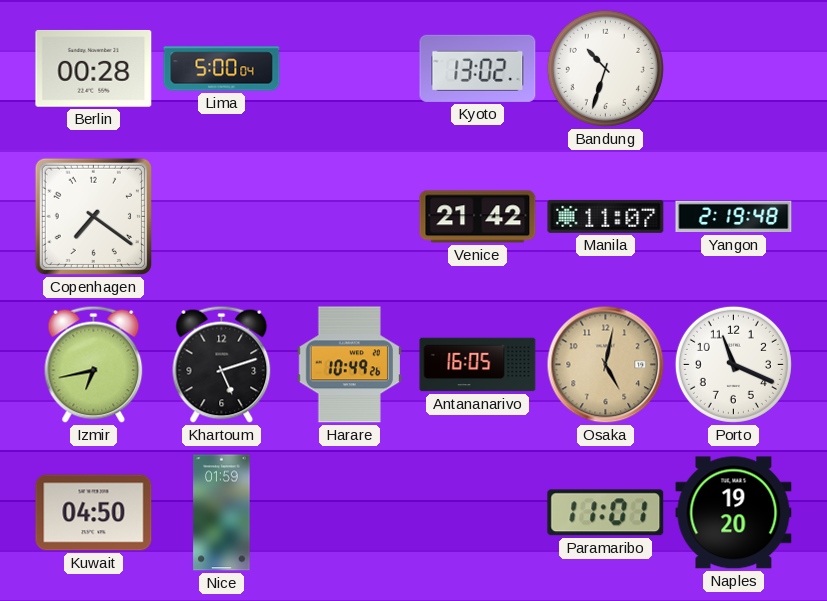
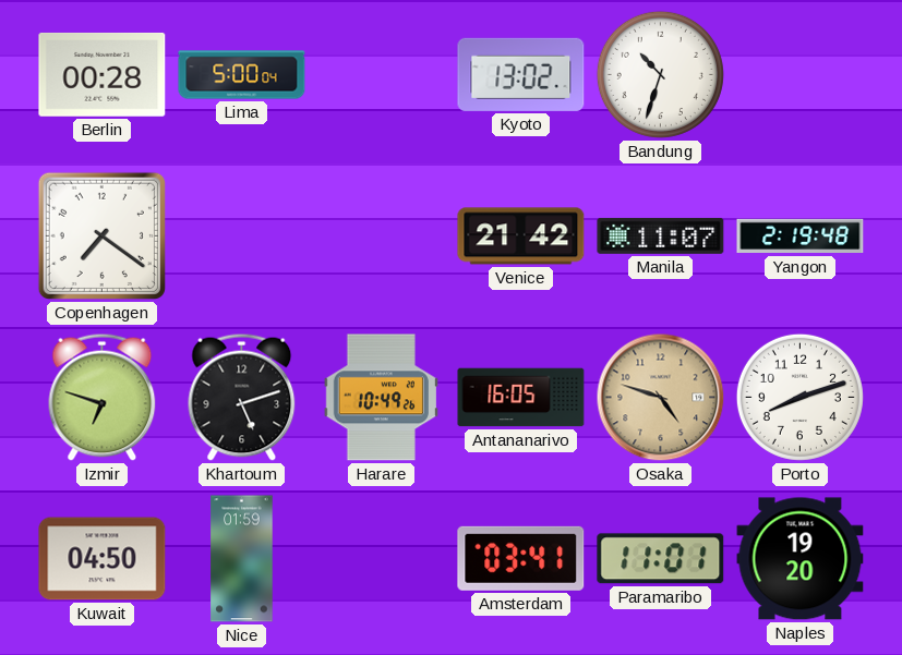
Izmir: 6:43 -> 6:48
Osaka: 5:02 -> 4:48
Porto: 11:19 -> 8:12
Amsterdam: none -> 03:41
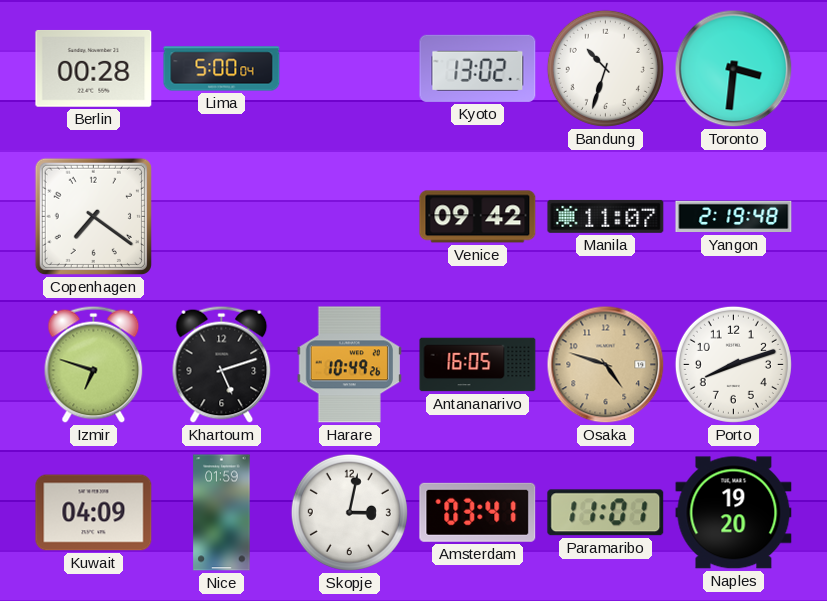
Toronto: none -> 3:31
Venice: 21:42 -> 09:42
Kuwait: 04:50 -> 04:09
Skopje: none -> 3:02
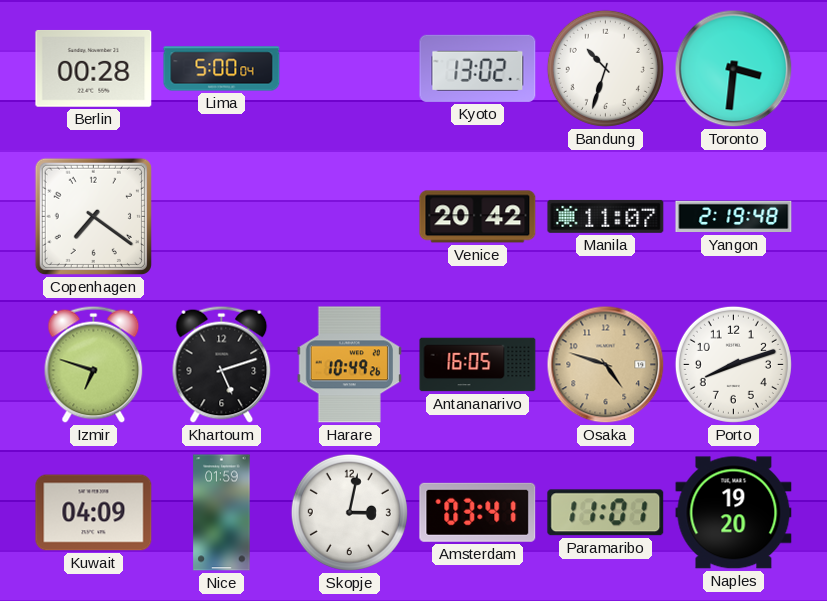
Venice: 09:42 -> 20:42
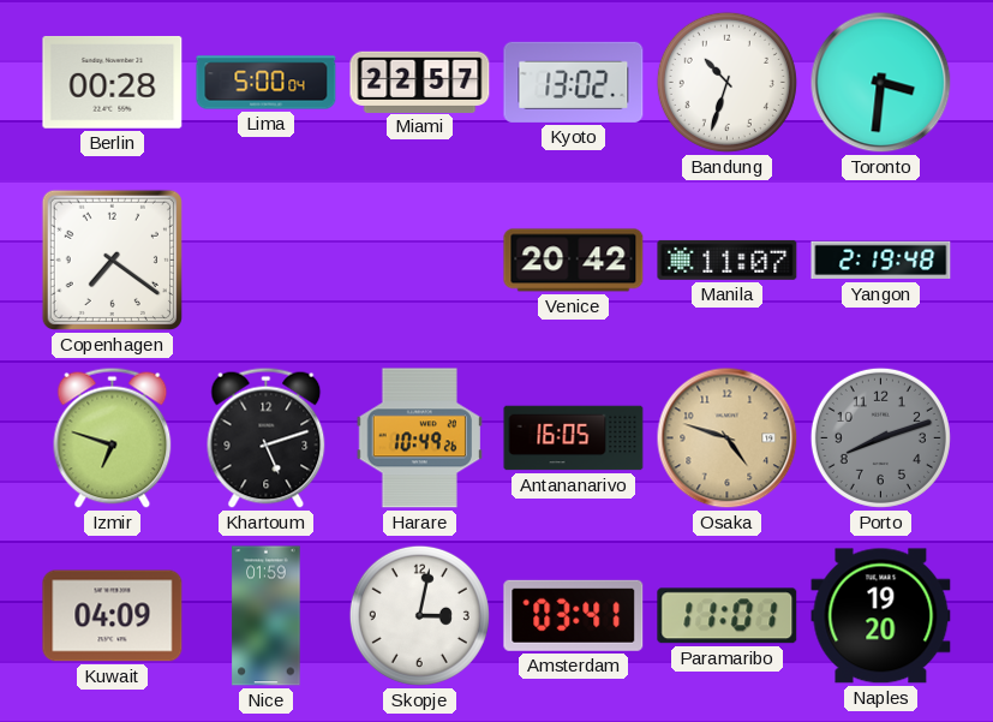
Miami: none -> 22:57
Porto dial: white -> grey
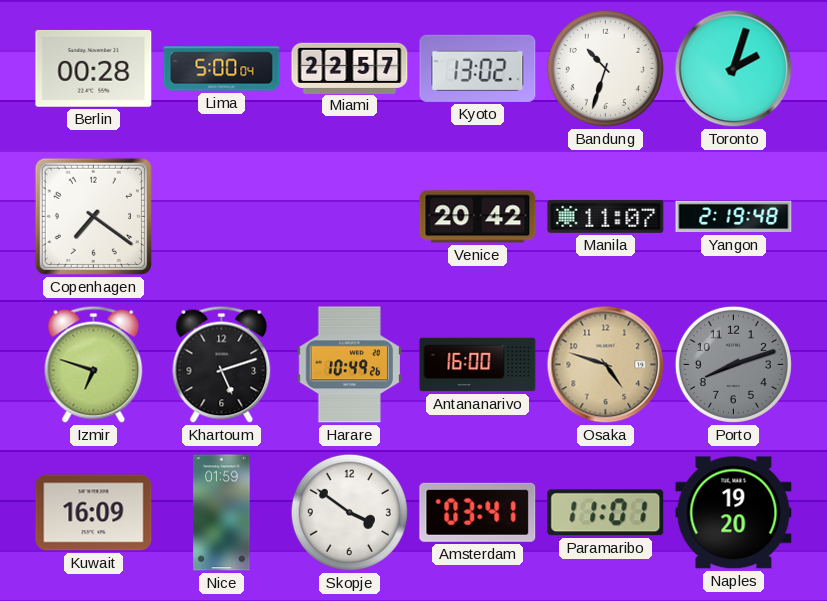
Toronto: 3:31 -> 2:03
Antananarivo: 16:05 -> 16:00
Kuwait: 04:09 -> 16:09
Skopje: 3:02 -> 3:51
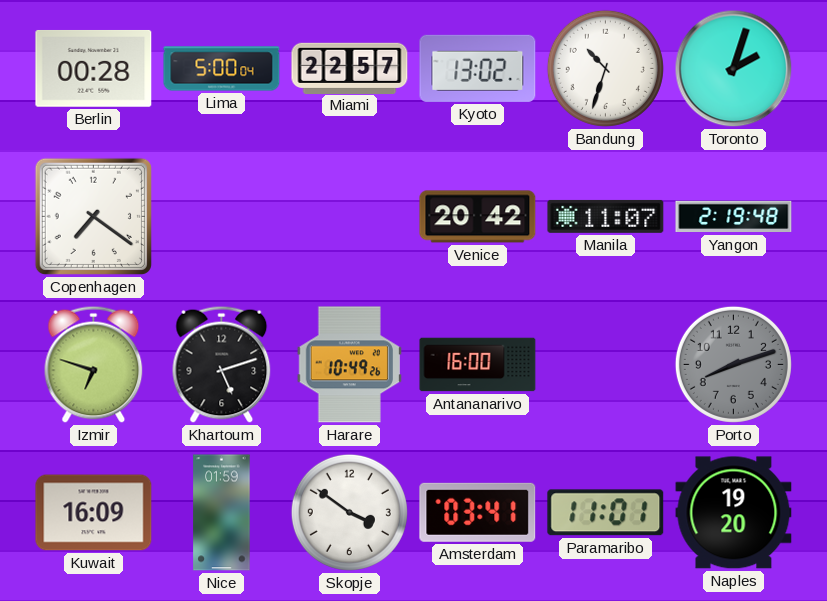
Osaka: 4:48 -> none
